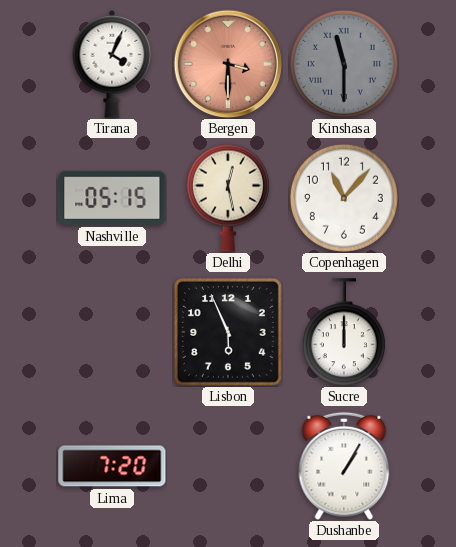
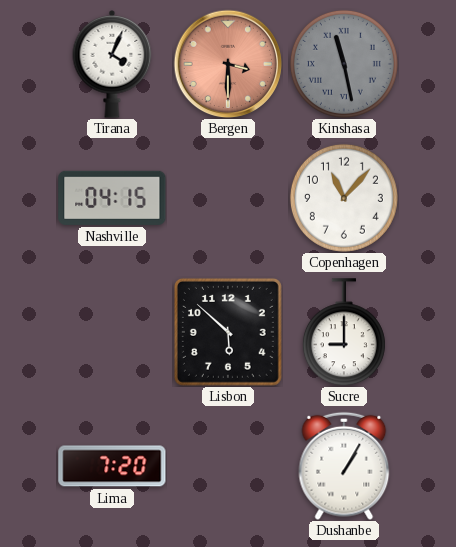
Kinshasa: 11:30 -> 11:28
Nashville: 05:15 -> 04:15
Delhi: 12:28 -> none
Lisbon: 5:56 -> 5:52
Sucre: 12:00 -> 9:00
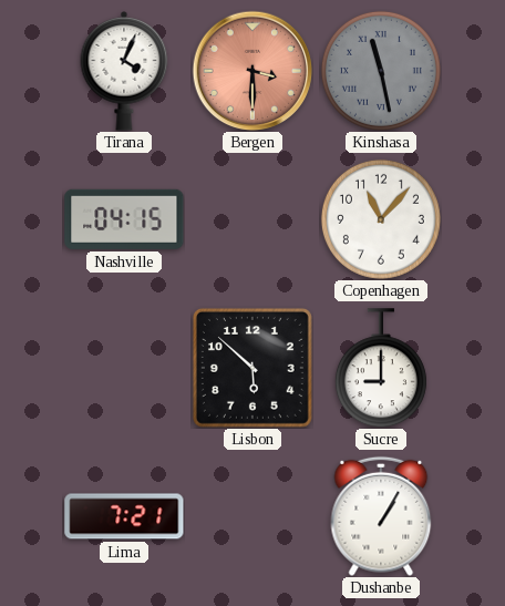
Lima: 7:20 -> 7:21
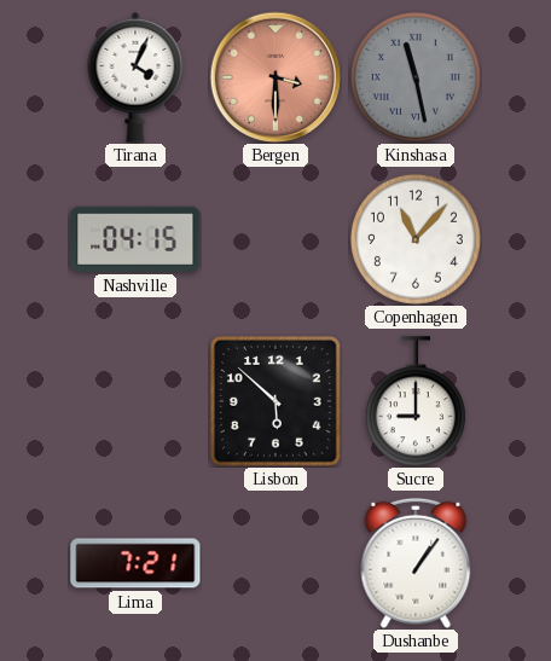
Dushanbe: 1:05 -> 1:06
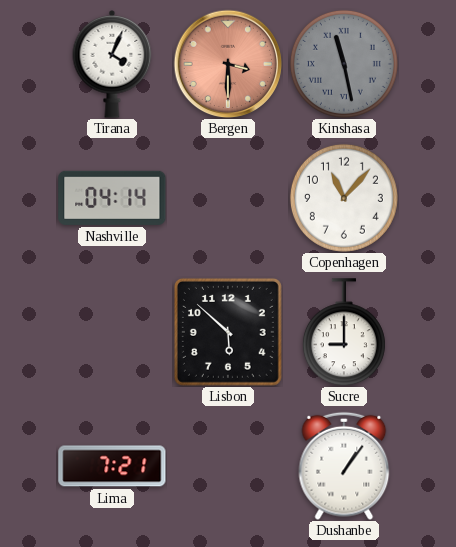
Nashville: 04:15 -> 04:14
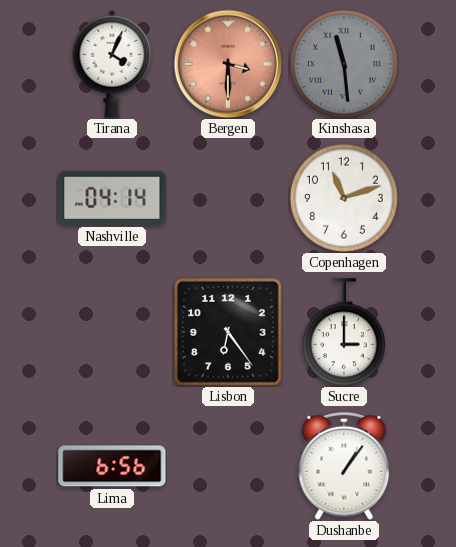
Kinshasa: 11:28 -> 11:29
Copenhagen: 11:07 -> 11:12
Lisbon: 5:52 -> 6:24
Sucre: 9:00 -> 3:00
Lima: 7:21 -> 6:56
